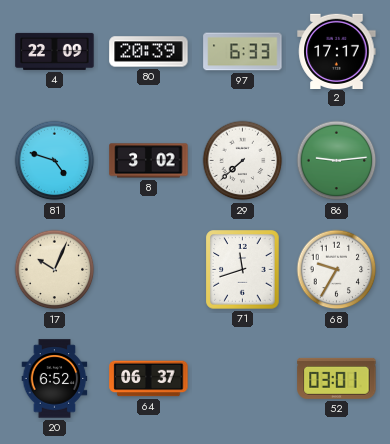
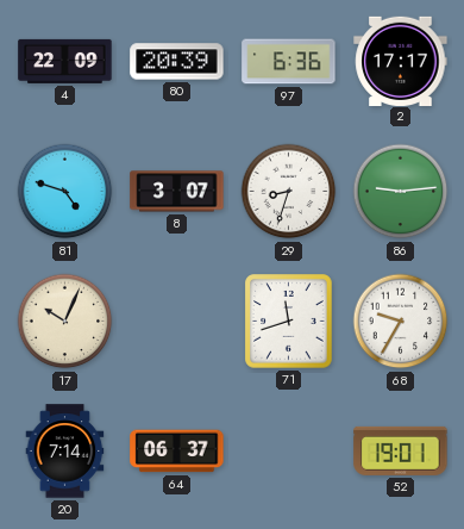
97: 6:33 -> 6:36
8: 3:02 -> 3:07
29: 7:38 -> 8:33
20: 6:52 -> 7:14
52: 03:01 -> 19:01
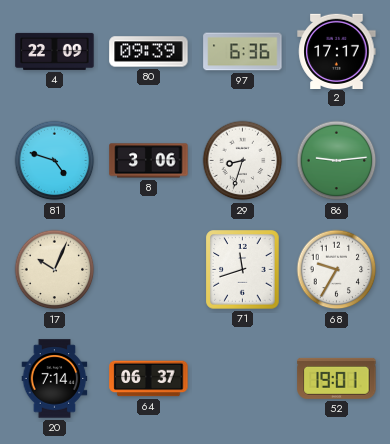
80: 20:39 -> 09:39
8: 3:07 -> 3:06
